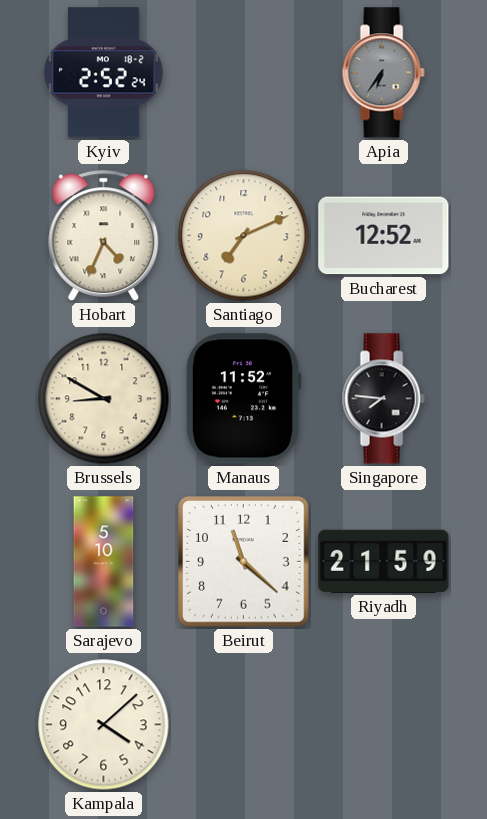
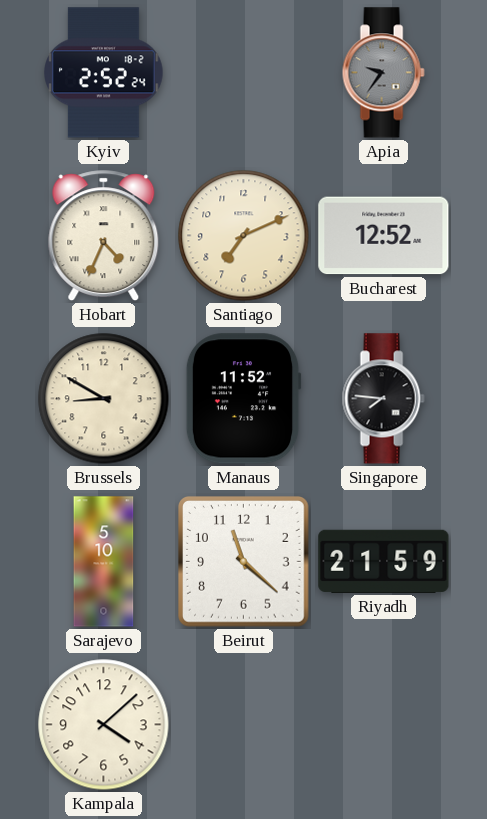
Apia: 6:36 -> 9:36
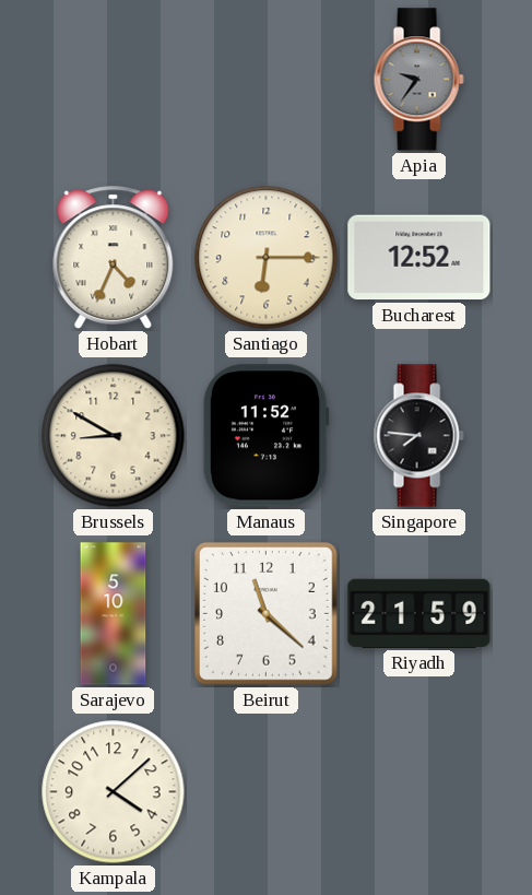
Kyiv: 2:52 -> none
Santiago: 7:11 -> 6:15
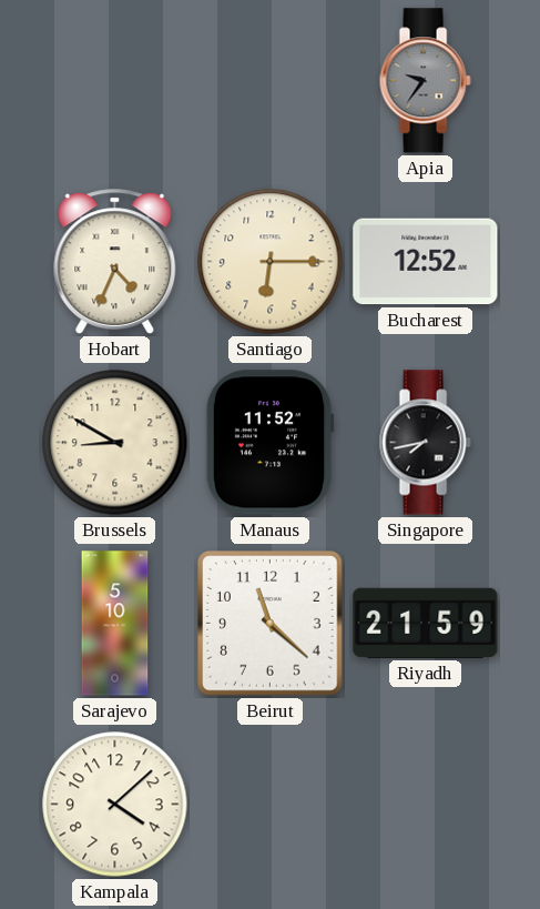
Singapore: 7:46 -> 7:43
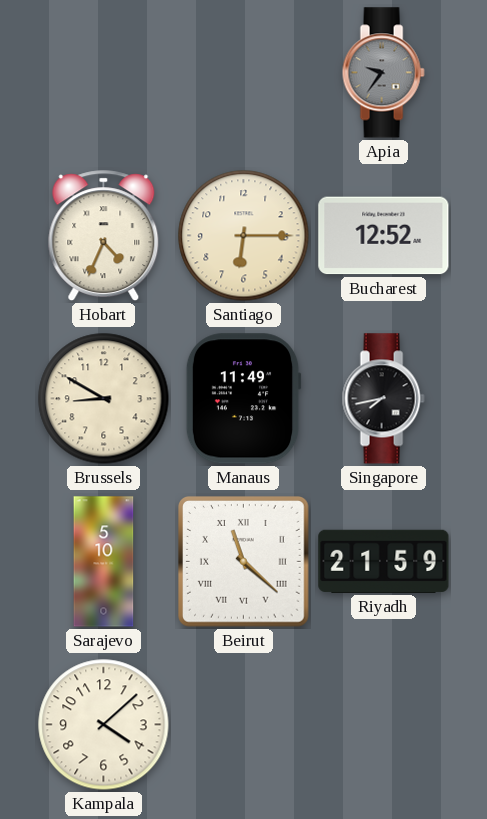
Manaus: 11:52 -> 11:49
Beirut numerals: Arabic -> Roman
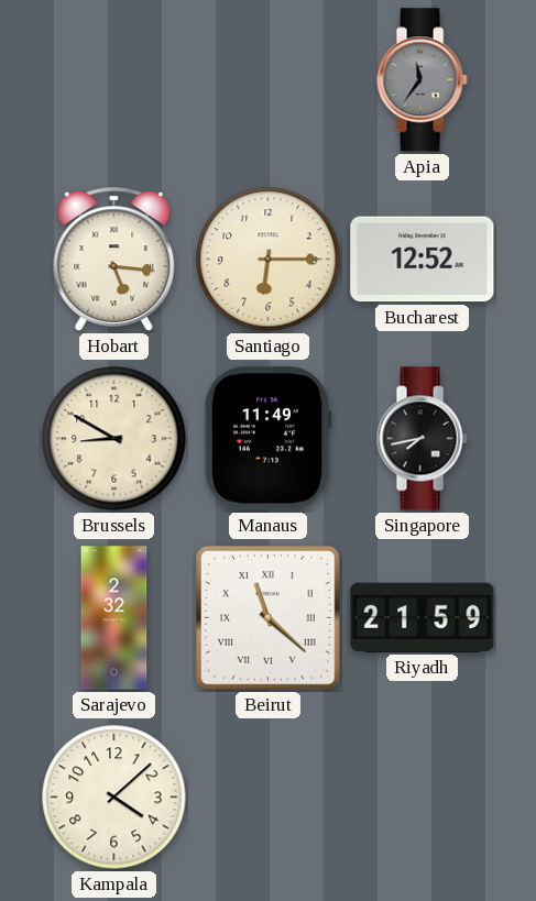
Apia: 9:36 -> 11:36
Hobart: 4:34 -> 5:16
Sarajevo: 5:10 -> 2:32
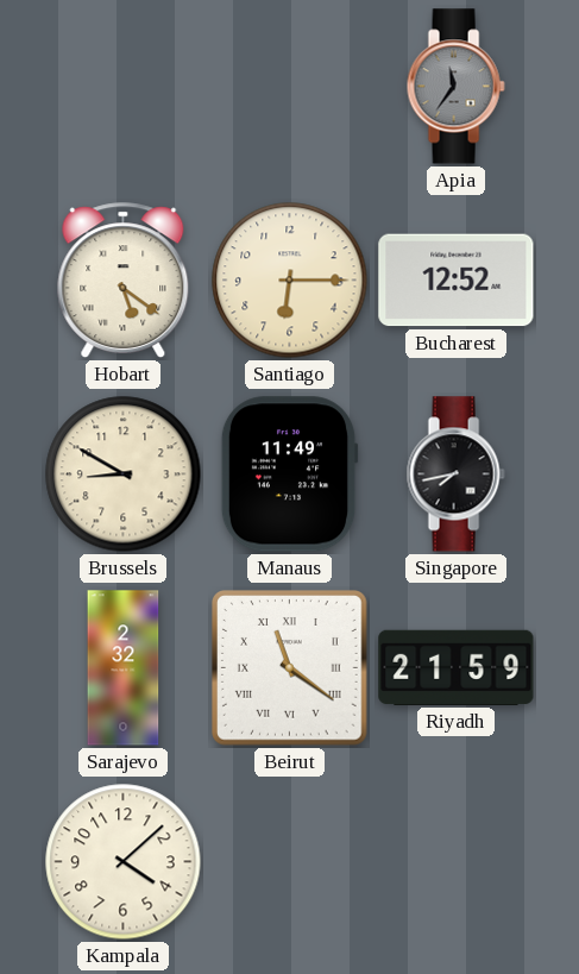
Hobart: 5:16 -> 5:21
Beirut: 11:22 -> 11:21
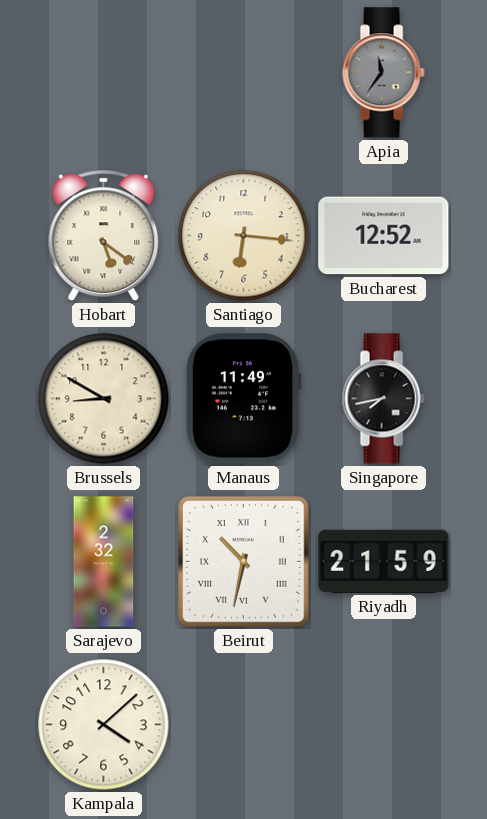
Santiago: 6:15 -> 6:16
Beirut: 11:21 -> 10:32
